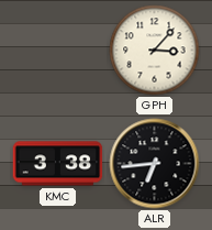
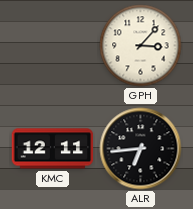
KMC: 3:38 -> 12:11
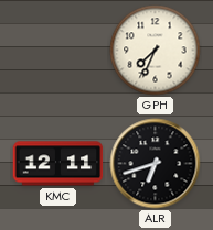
GPH: 3:07 -> 7:34
ALR: 6:44 -> 6:42
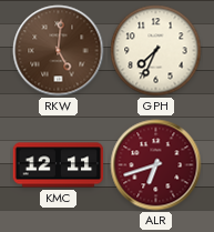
RKW: none -> 5:01
ALR dial: black -> burgundy
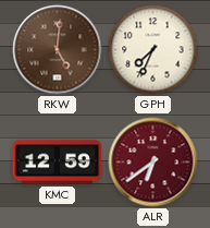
KMC: 12:11 -> 12:59
ALR: 6:42 -> 6:39
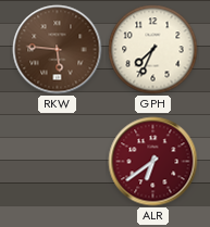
RKW: 5:01 -> 5:46
KMC: 12:59 -> none
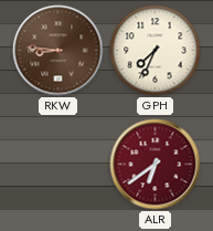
RKW: 5:46 -> 8:46
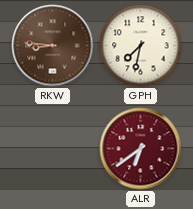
GPH: 7:34 -> 7:32
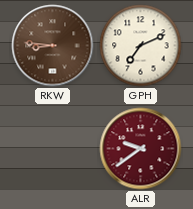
GPH: 7:32 -> 7:11
ALR: 6:39 -> 9:39
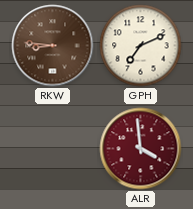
ALR: 9:39 -> 3:59
